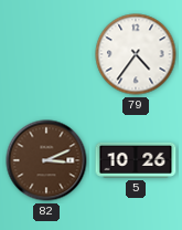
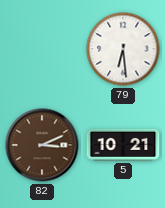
79: 4:36 -> 6:29
5: 10:26 -> 10:21
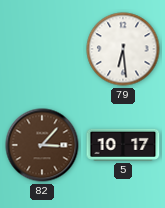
82: 3:11 -> 3:07
5: 10:21 -> 10:17
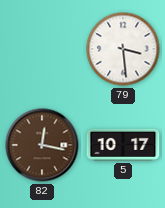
79: 6:29 -> 3:29
82: 3:07 -> 12:17
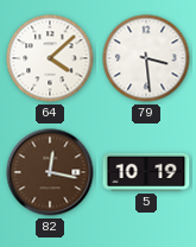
64: none -> 4:08
5: 10:17 -> 10:19
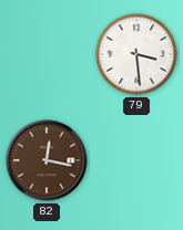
64: 4:08 -> none
5: 10:19 -> none
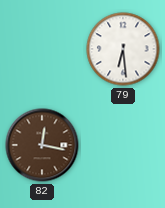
79: 3:29 -> 6:29
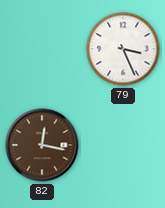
79: 6:29 -> 3:26
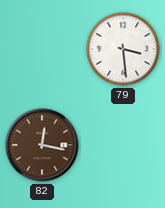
79: 3:26 -> 3:29
